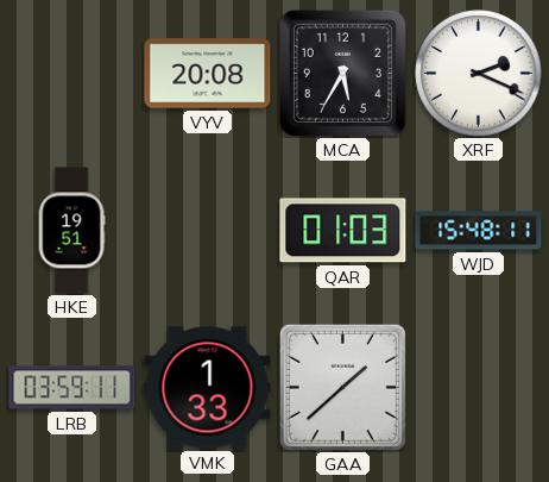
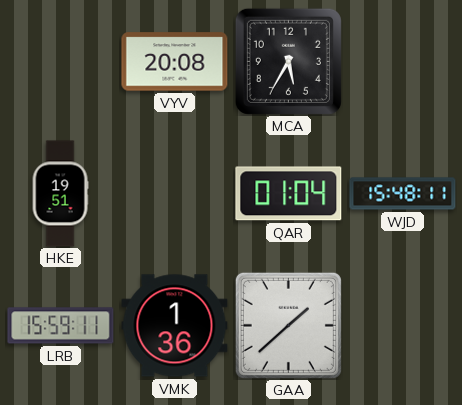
XRF: 2:19 -> none
QAR: 01:03 -> 01:04
LRB: 03:59 -> 15:59
VMK: 1:33 -> 1:36
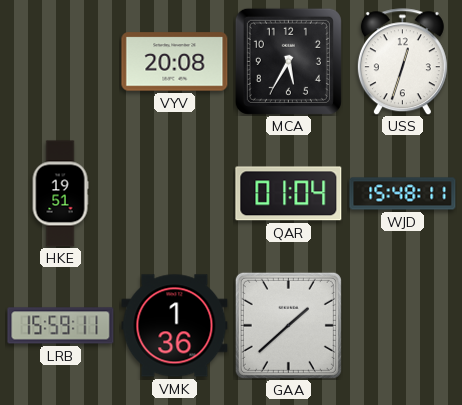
USS: none -> 12:33
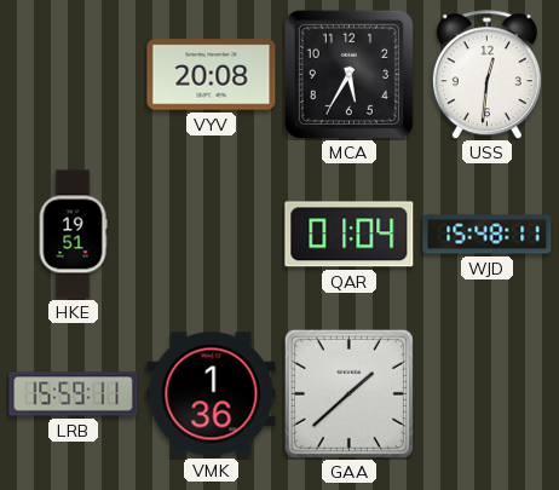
USS: 12:33 -> 12:31
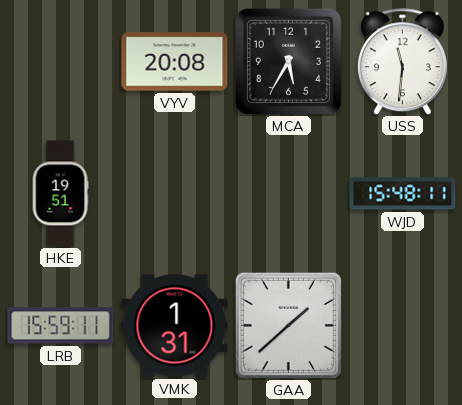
USS: 12:31 -> 11:31
QAR: 01:04 -> none
VMK: 1:36 -> 1:31
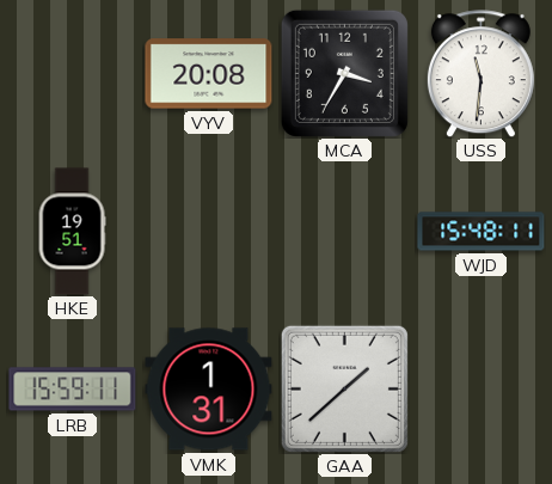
MCA: 5:35 -> 3:35
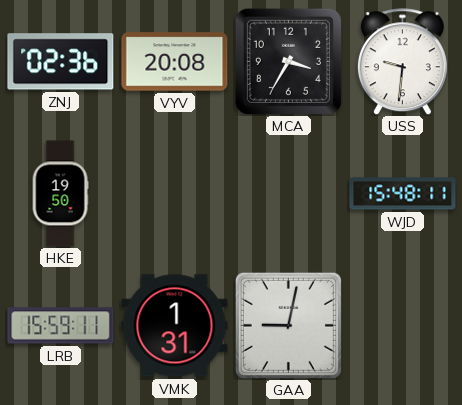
ZNJ: none -> 02:36
USS: 11:31 -> 9:31
HKE: 19:51 -> 19:50
GAA: 1:38 -> 9:02
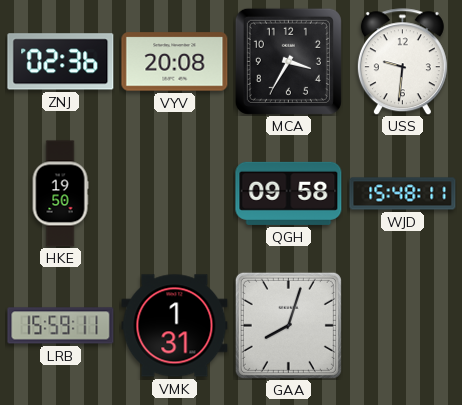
QGH: none -> 09:58
GAA: 9:02 -> 8:03
